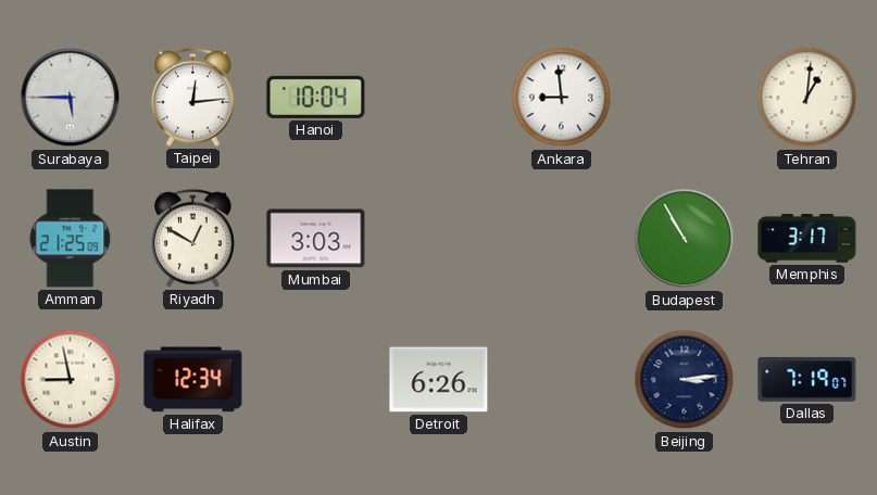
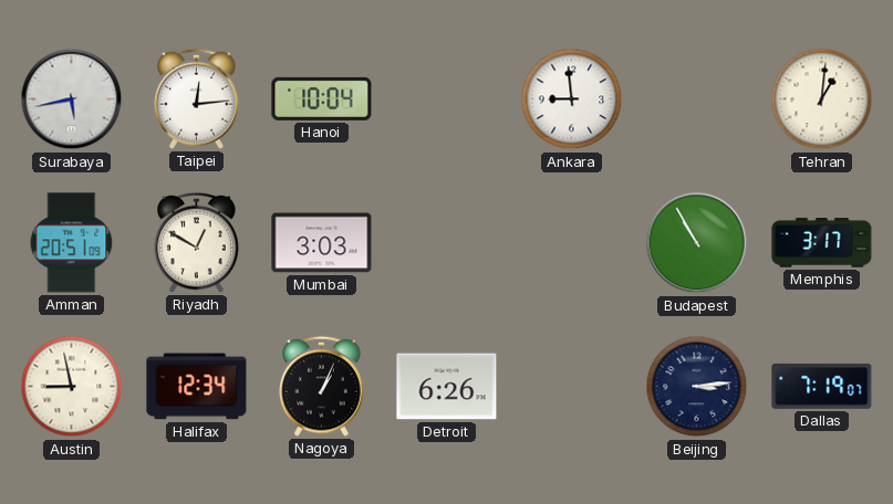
Surabaya: 5:45 -> 5:43
Amman: 21:25 -> 20:51
Nagoya: none -> 1:04
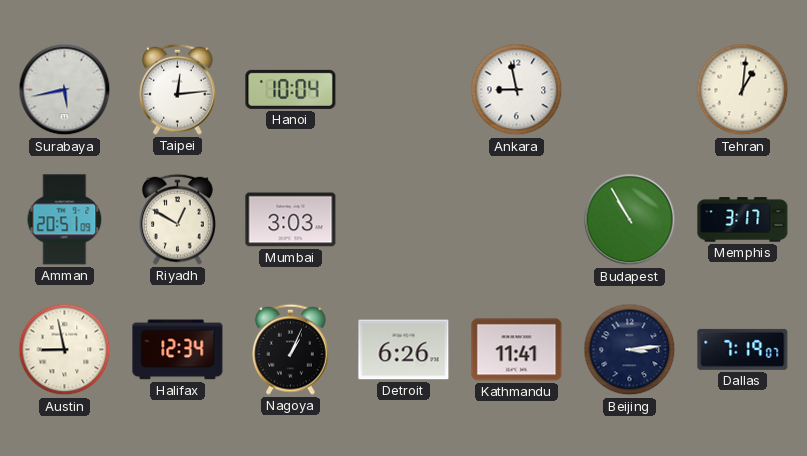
Ankara: 8:59 -> 8:58
Kathmandu: none -> 11:41
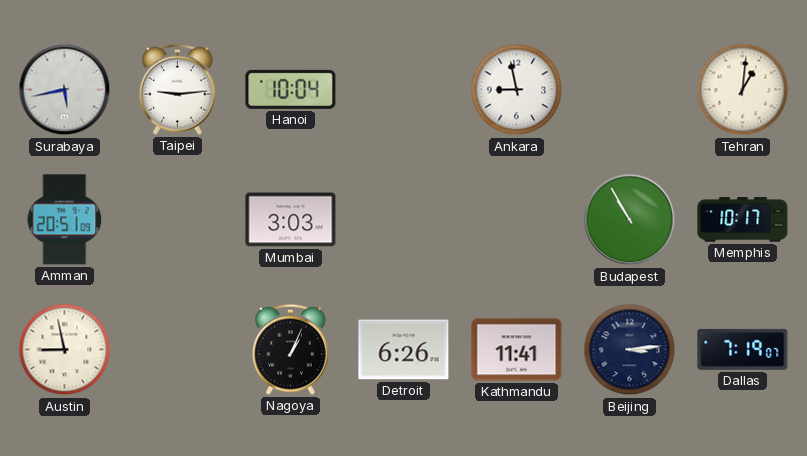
Taipei: 12:14 -> 9:14
Riyadh: 12:50 -> none
Memphis: 3:17 -> 10:17
Halifax: 12:34 -> none
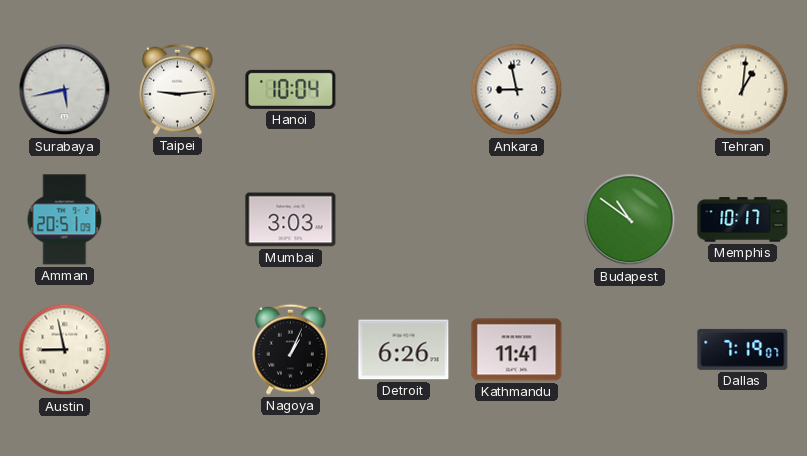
Budapest: 10:55 -> 10:51
Beijing: 3:14 -> none
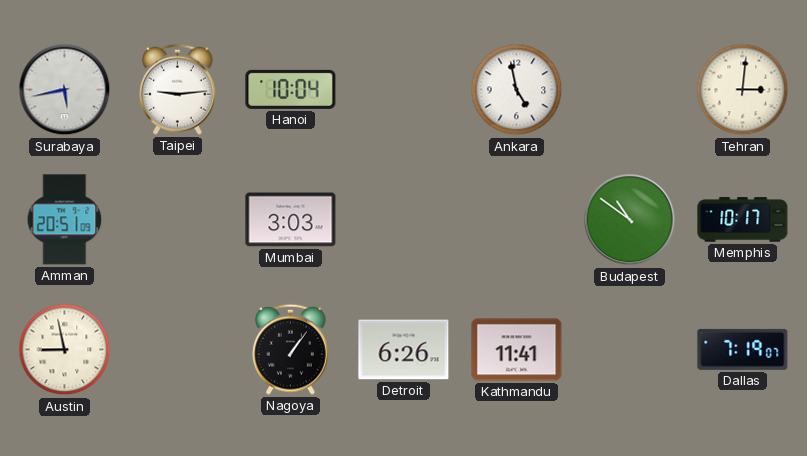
Ankara: 8:58 -> 4:58
Tehran: 1:01 -> 3:01
Nagoya: 1:04 -> 1:06
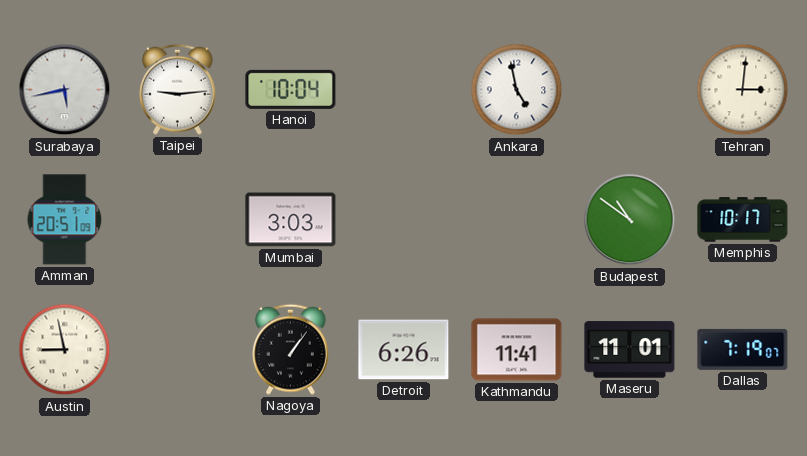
Maseru: none -> 11:01
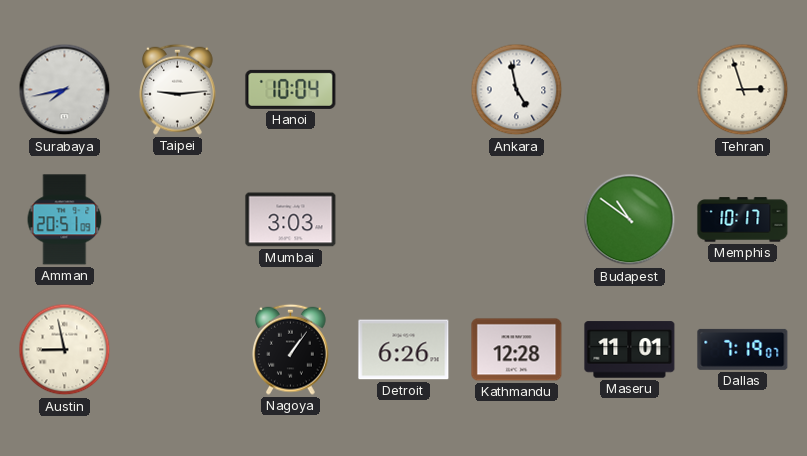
Surabaya: 5:43 -> 7:43
Tehran: 3:01 -> 2:57
Kathmandu: 11:41 -> 12:28
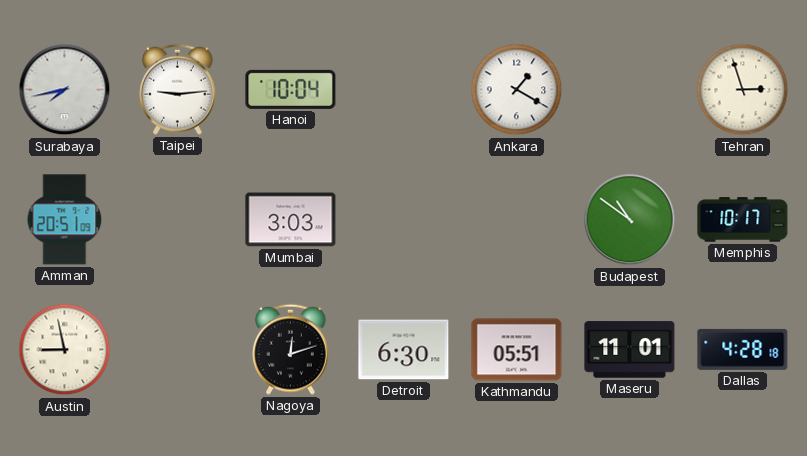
Ankara: 4:58 -> 1:20
Nagoya: 1:06 -> 12:12
Detroit: 6:26 -> 6:30
Kathmandu: 12:28 -> 05:51
Dallas: 7:19 -> 4:28
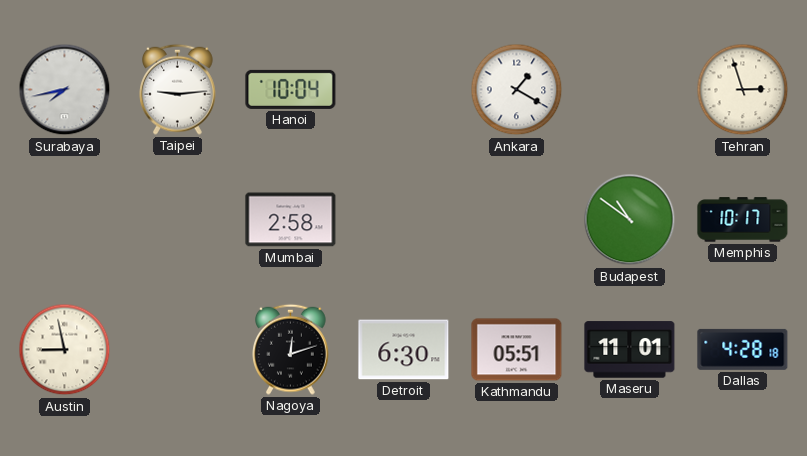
Amman: 20:51 -> none
Mumbai: 3:03 -> 2:58
